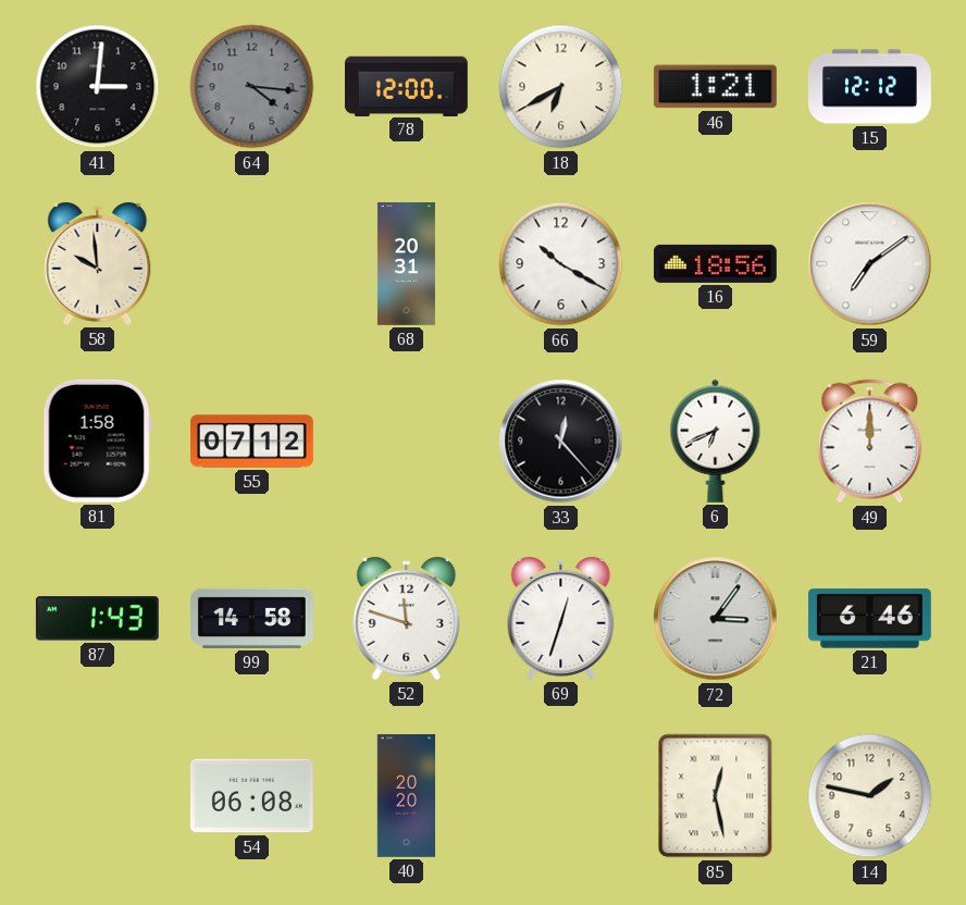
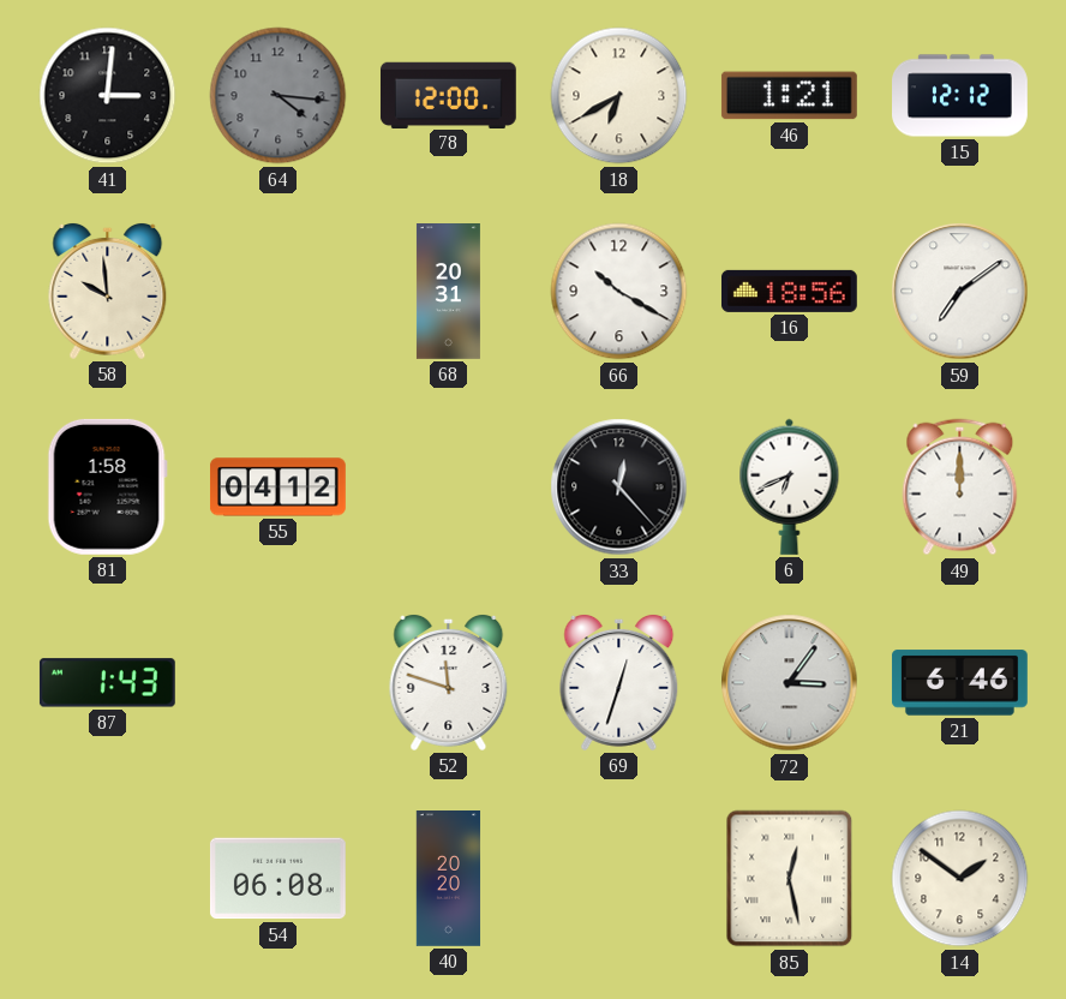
55: 07:12 -> 04:12
99: 14:58 -> none
14: 1:47 -> 1:51
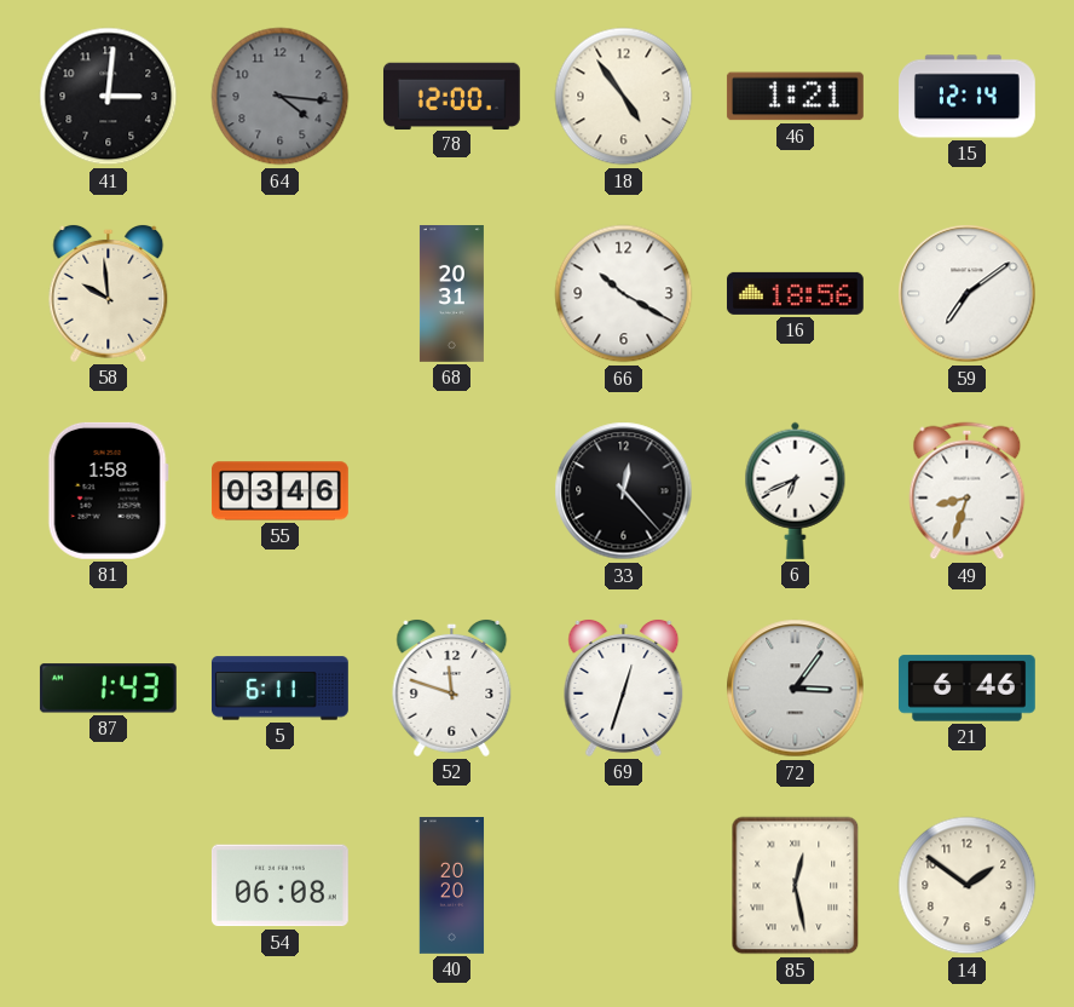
18: 6:40 -> 4:54
15: 12:12 -> 12:14
55: 04:12 -> 03:46
49: 12:00 -> 8:33
5: none -> 6:11
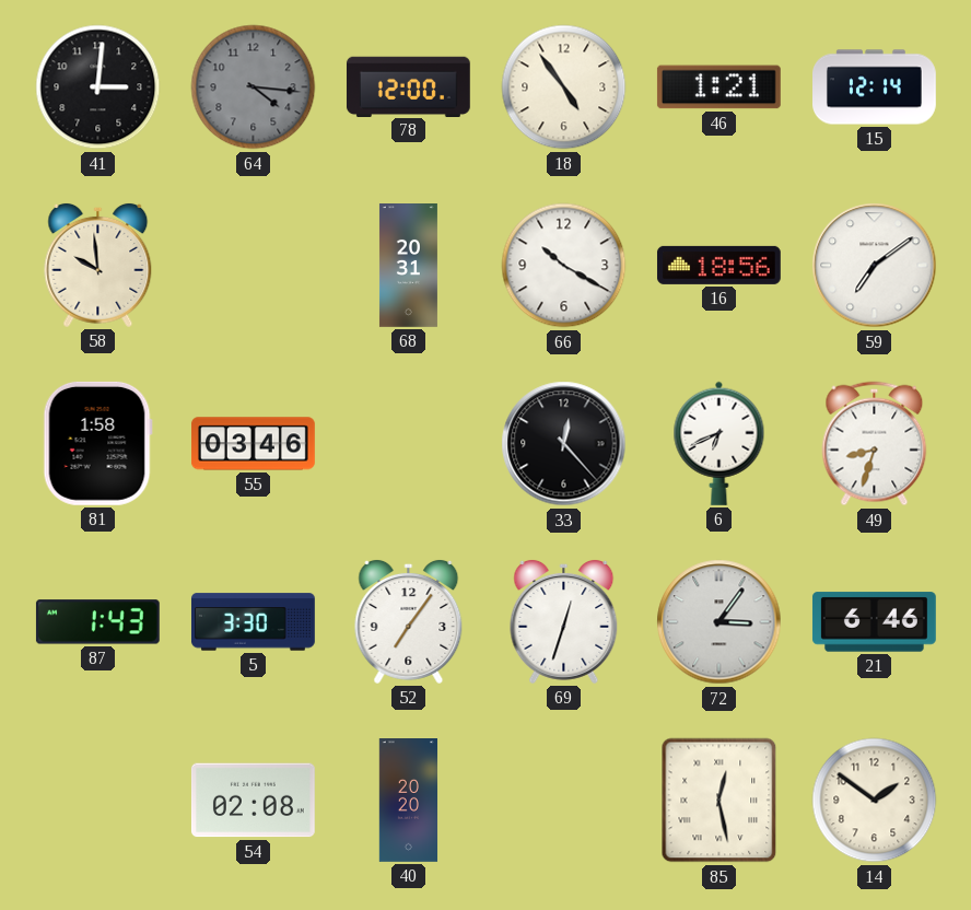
5: 6:11 -> 3:30
52: 11:48 -> 7:06
54: 06:08 -> 02:08
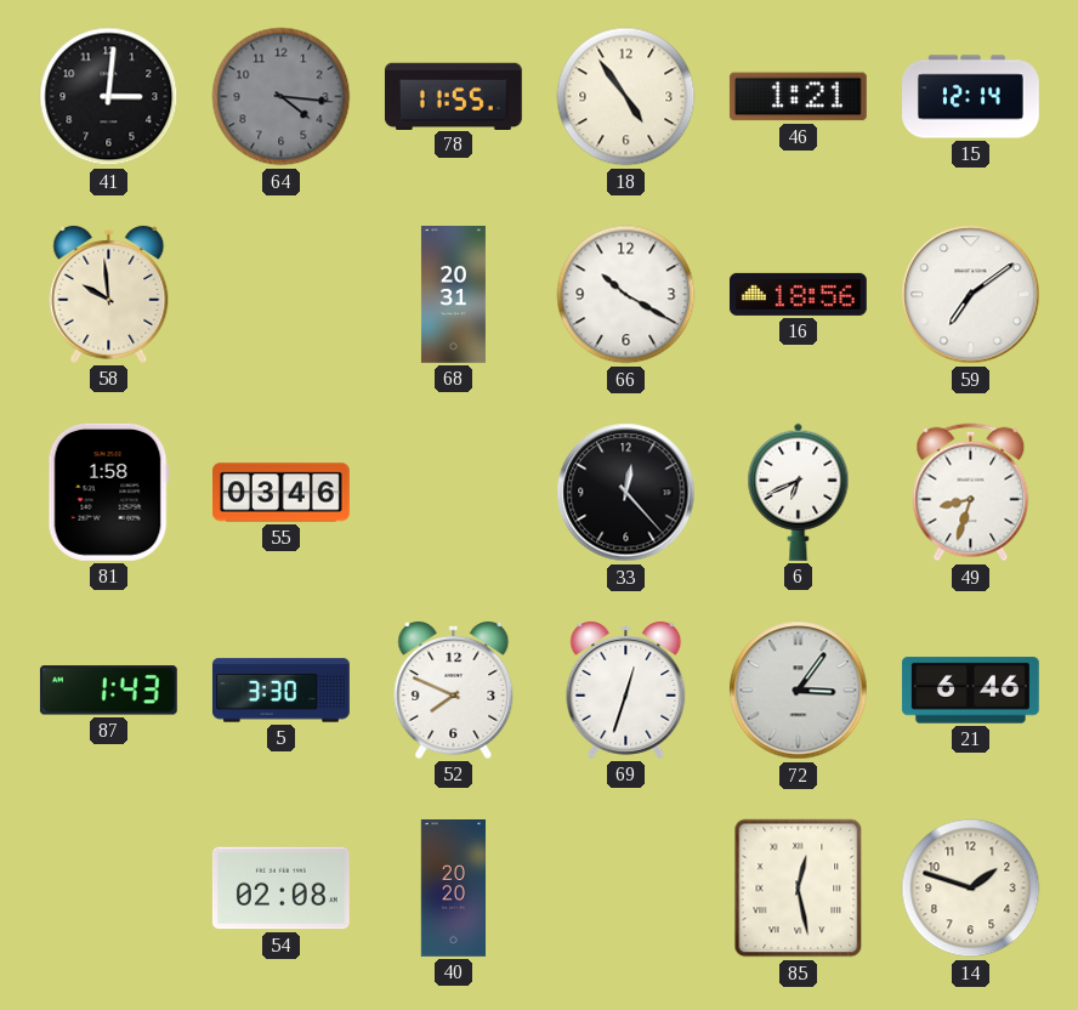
78: 12:00 -> 11:55
52: 7:06 -> 7:49
14: 1:51 -> 1:48
